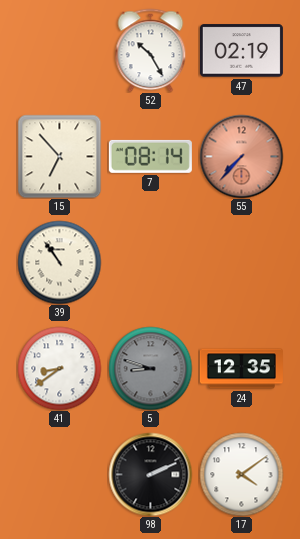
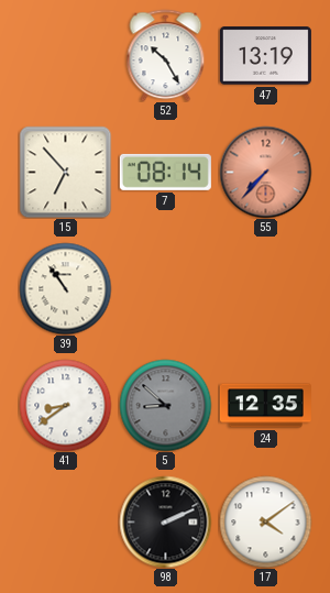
47: 02:19 -> 13:19
5: 8:48 -> 8:52
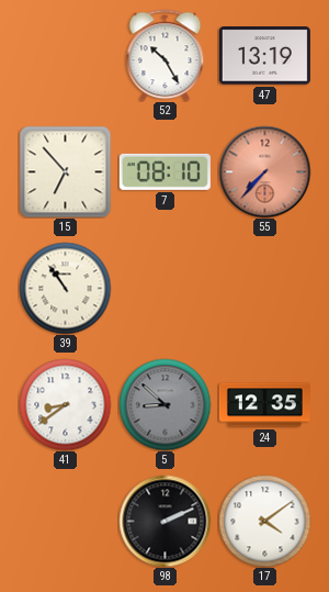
7: 08:14 -> 08:10
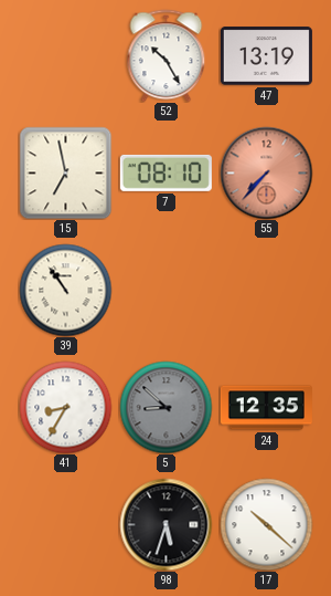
15: 6:53 -> 6:58
41: 8:39 -> 8:35
98: 2:11 -> 5:33
17: 4:09 -> 10:22
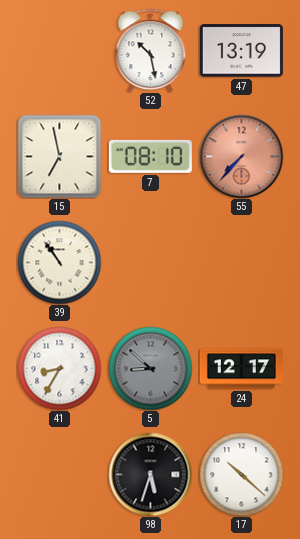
52: 10:25 -> 10:28
24: 12:35 -> 12:17
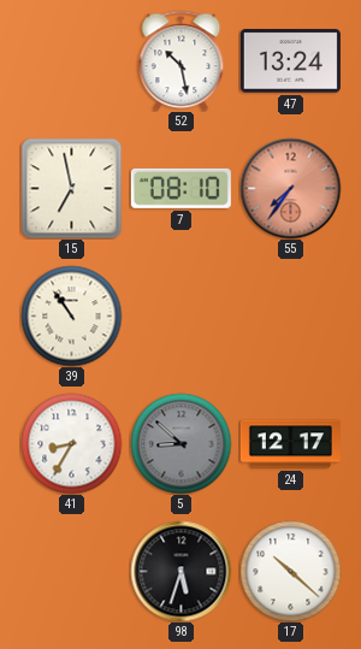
47: 13:19 -> 13:24
55: 7:37 -> 7:36
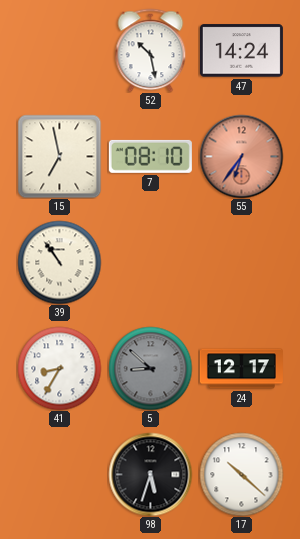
47: 13:24 -> 14:24
55: 7:36 -> 6:36
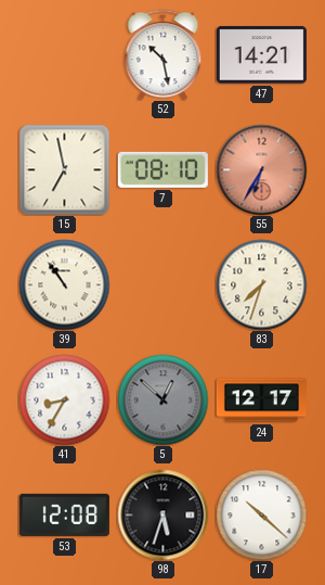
47: 14:24 -> 14:21
55: 6:36 -> 6:35
83: none -> 7:33
5: 8:52 -> 12:52
53: none -> 12:08
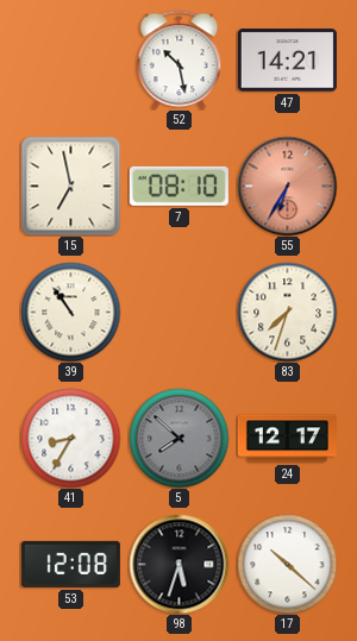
5: 12:52 -> 7:52
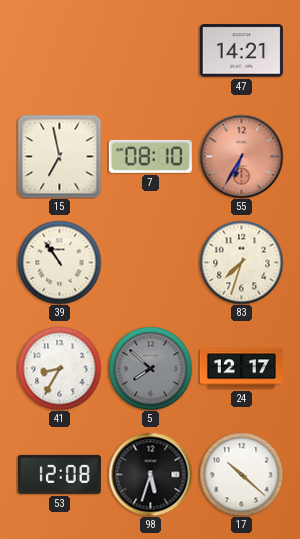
52: 10:28 -> none
